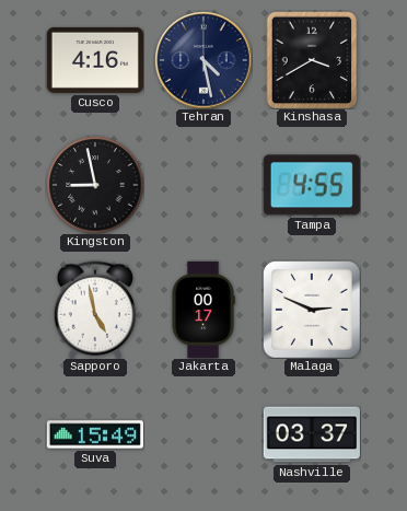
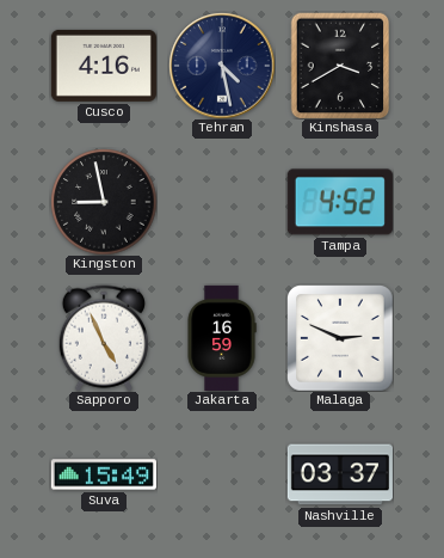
Tampa: 4:55 -> 4:52
Sapporo: 4:58 -> 4:56
Jakarta: 00:17 -> 16:59
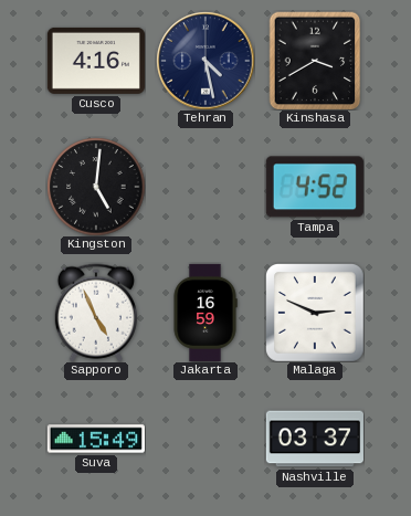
Kingston: 8:58 -> 5:01
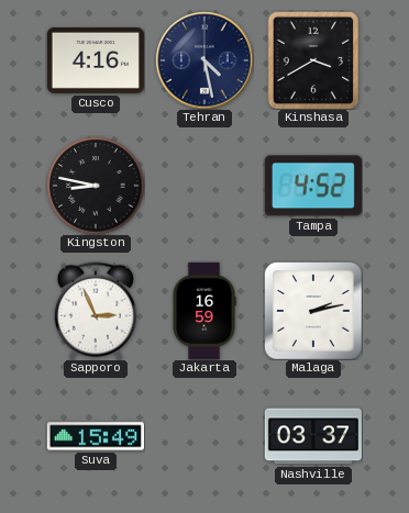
Kingston: 5:01 -> 8:47
Sapporo: 4:56 -> 2:56
Malaga: 2:49 -> 2:13
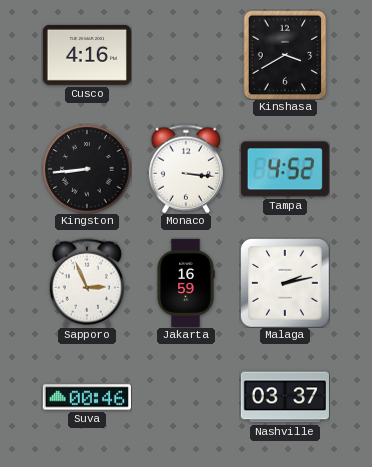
Tehran: 4:28 -> none
Kingston: 8:47 -> 8:44
Monaco: none -> 3:16
Suva: 15:49 -> 00:46
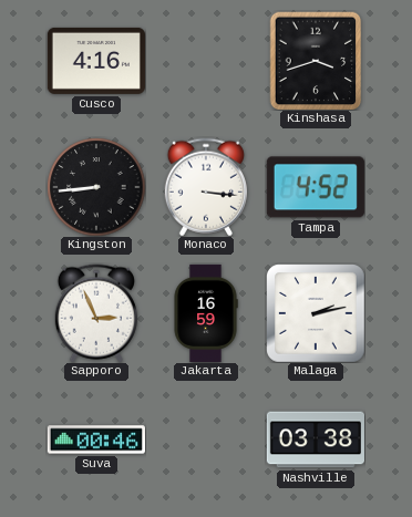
Kinshasa: 3:40 -> 3:42
Nashville: 03:37 -> 03:38
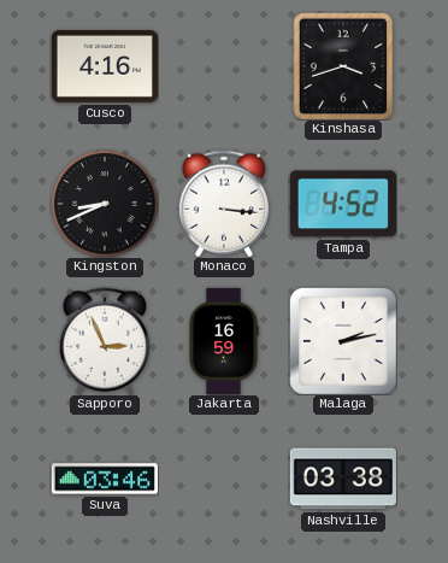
Kingston: 8:44 -> 8:41
Suva: 00:46 -> 03:46
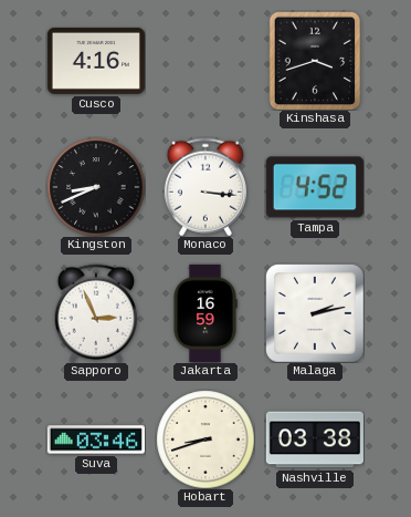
Hobart: none -> 8:42
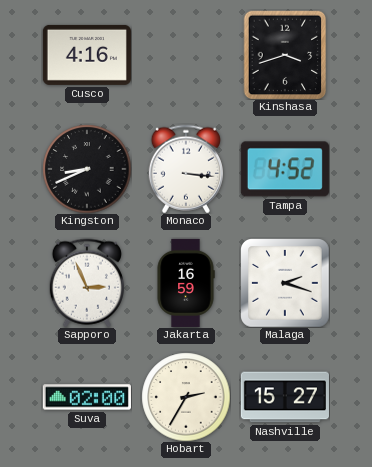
Malaga: 2:13 -> 2:18
Suva: 03:46 -> 02:00
Hobart: 8:42 -> 2:35
Nashville: 03:38 -> 15:27
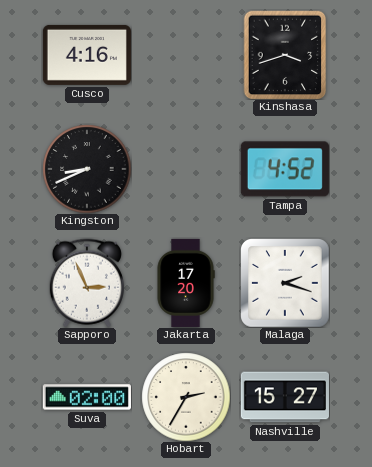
Monaco: 3:16 -> none
Jakarta: 16:59 -> 17:20
